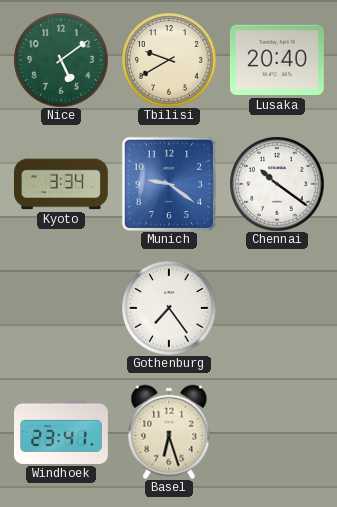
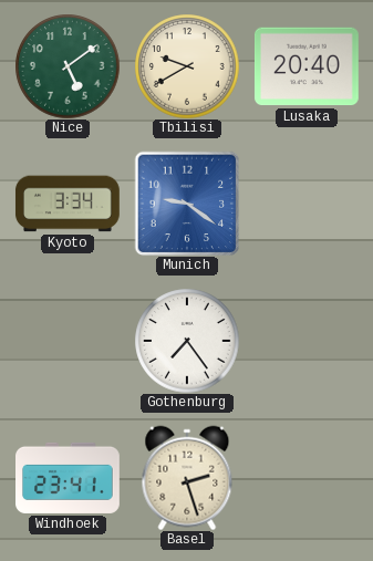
Chennai: 10:21 -> none
Basel: 6:27 -> 2:27
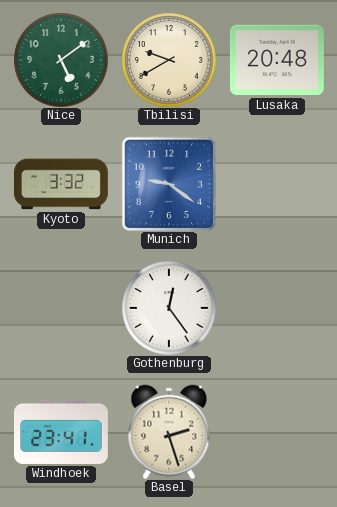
Lusaka: 20:40 -> 20:48
Kyoto: 3:34 -> 3:32
Gothenburg: 7:24 -> 12:24
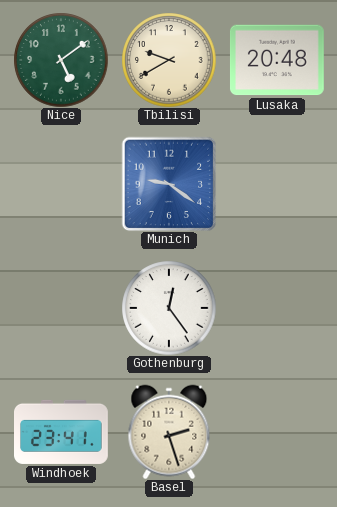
Kyoto: 3:32 -> none
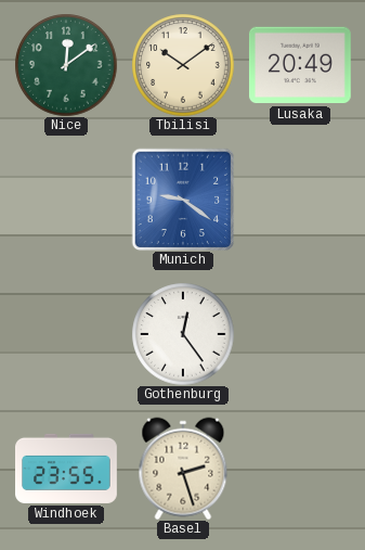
Nice: 5:09 -> 12:09
Tbilisi: 9:40 -> 10:09
Lusaka: 20:48 -> 20:49
Windhoek: 23:41 -> 23:55
